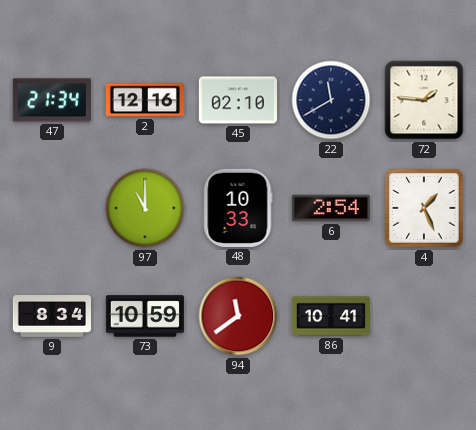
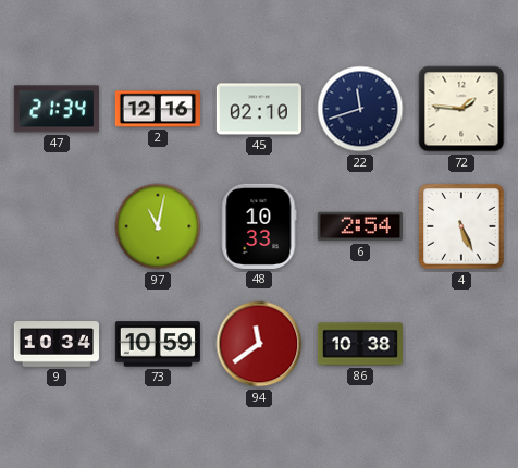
22: 11:40 -> 11:42
97: 11:00 -> 11:02
4: 1:26 -> 5:26
9: 8:34 -> 10:34
86: 10:41 -> 10:38
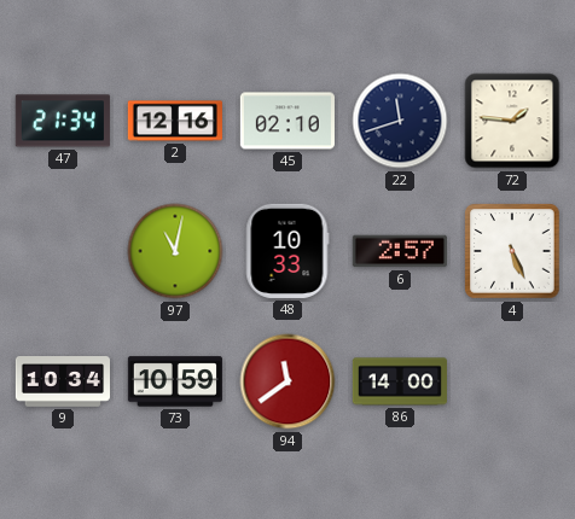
6: 2:54 -> 2:57
86: 10:38 -> 14:00
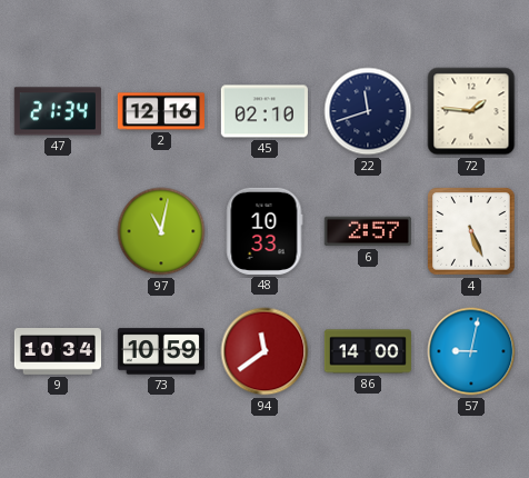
57: none -> 9:02
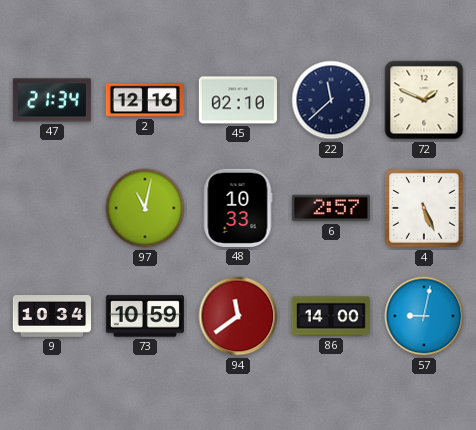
22: 11:42 -> 11:38
72: 1:46 -> 1:49
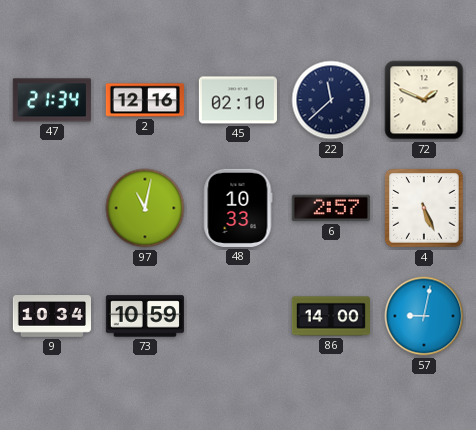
94: 11:39 -> none
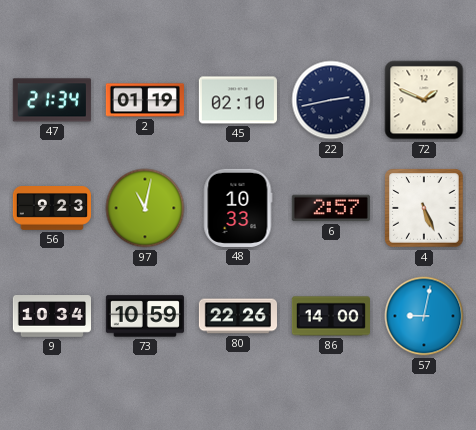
2: 12:16 -> 01:19
22: 11:38 -> 2:43
56: none -> 9:23
80: none -> 22:26
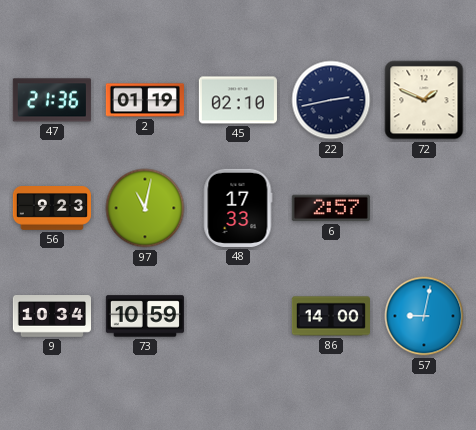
47: 21:34 -> 21:36
48: 10:33 -> 17:33
4: 5:26 -> none
80: 22:26 -> none
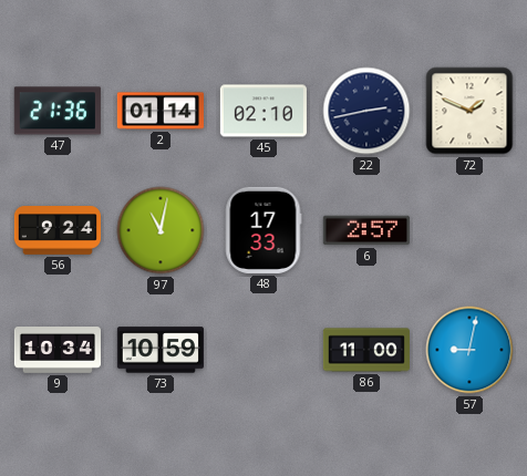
2: 01:19 -> 01:14
56: 9:23 -> 9:24
86: 14:00 -> 11:00
